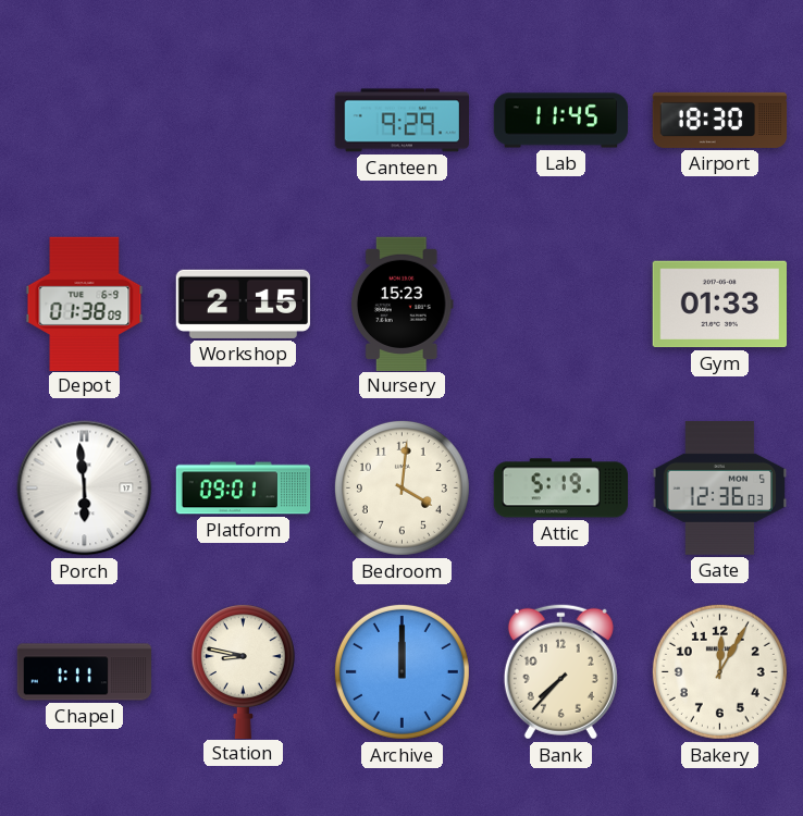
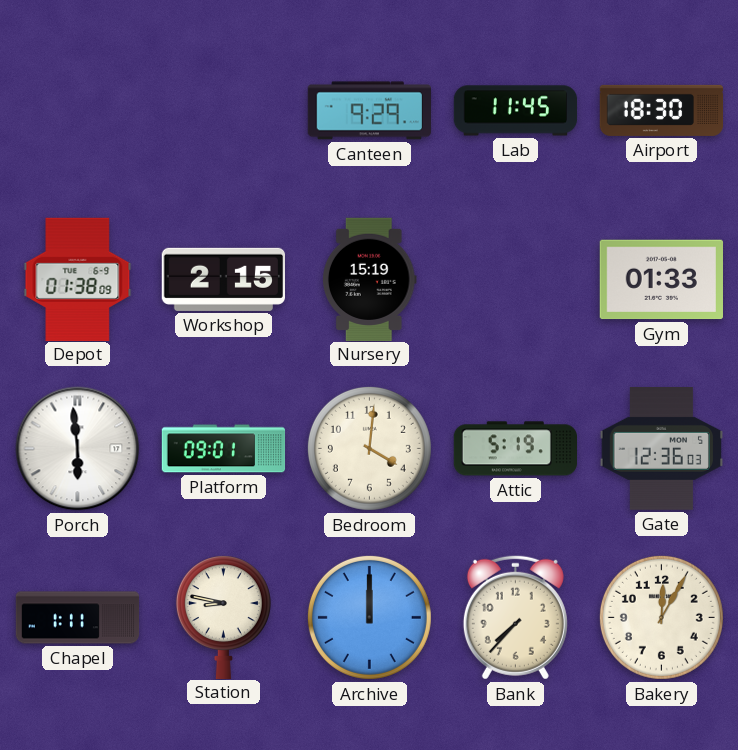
Nursery: 15:23 -> 15:19
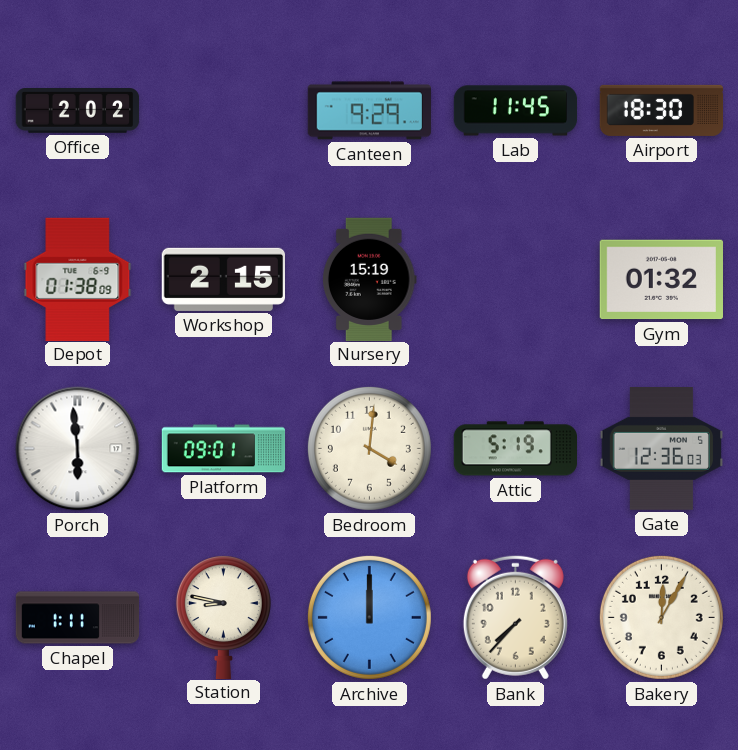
Office: none -> 2:02
Gym: 01:33 -> 01:32
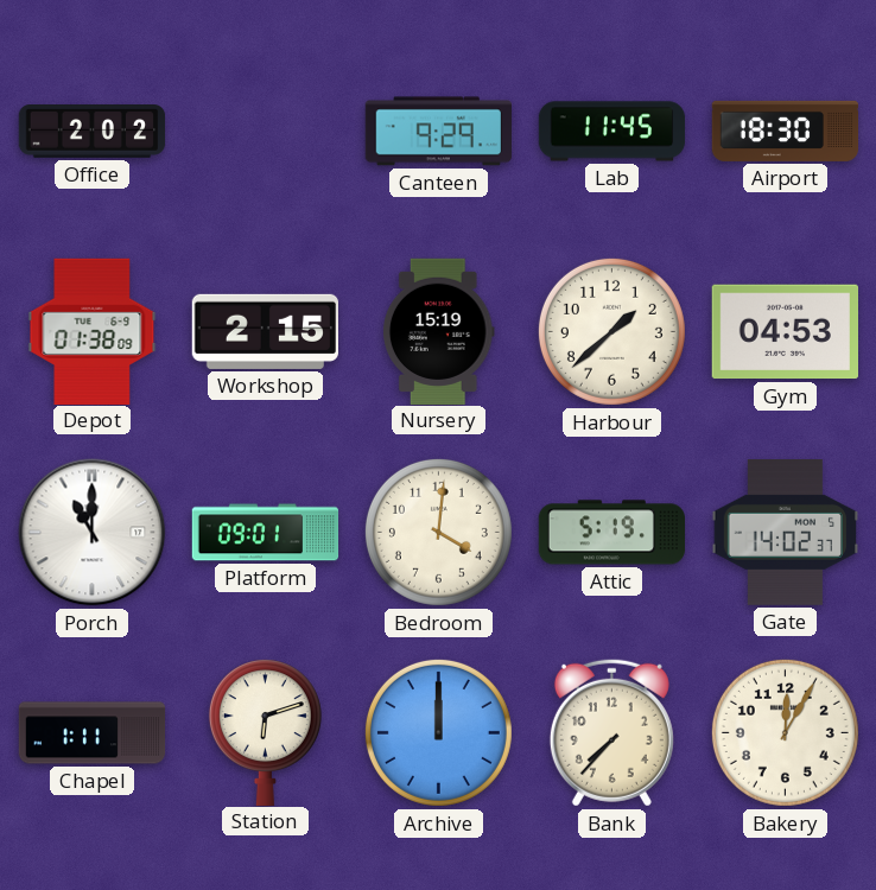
Harbour: none -> 1:38
Gym: 01:32 -> 04:53
Porch: 5:59 -> 11:00
Gate: 12:36 -> 14:02
Station: 8:47 -> 6:12
